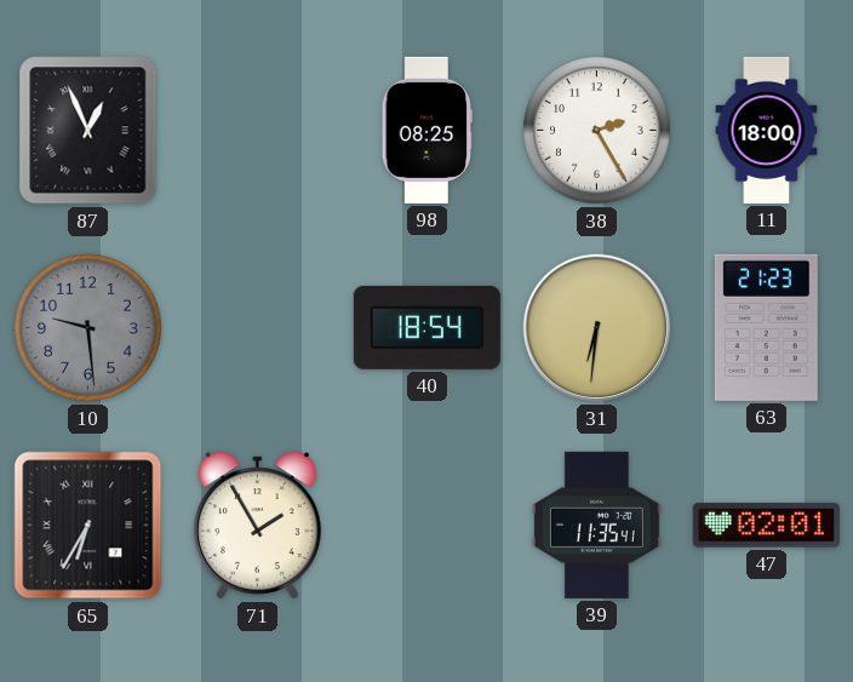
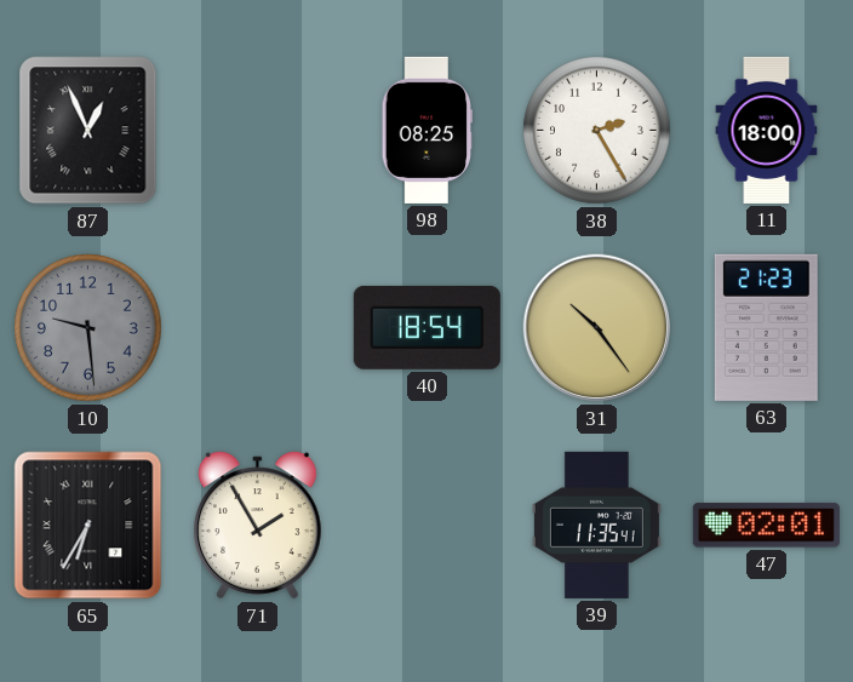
31: 6:31 -> 10:24
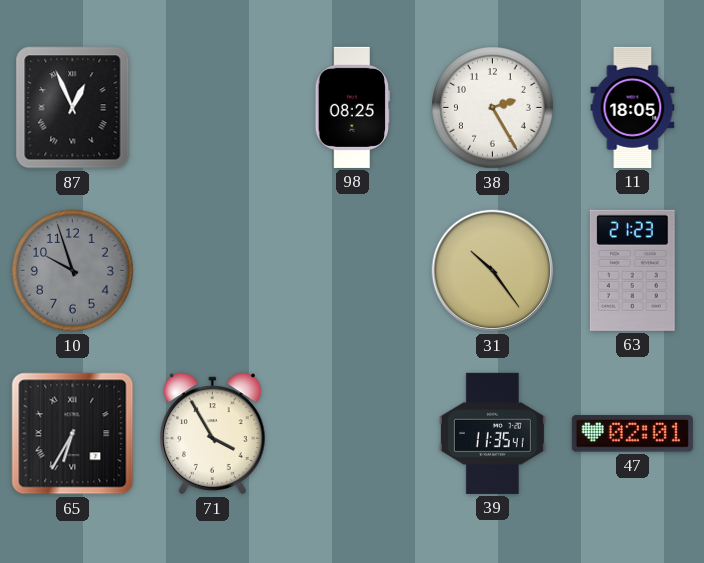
11: 18:00 -> 18:05
10: 9:29 -> 9:57
40: 18:54 -> none
71: 1:55 -> 3:55
